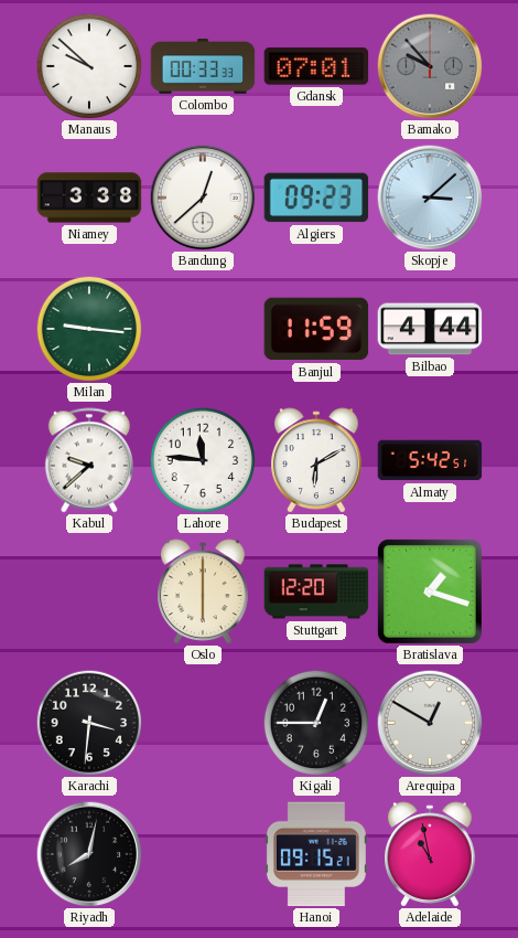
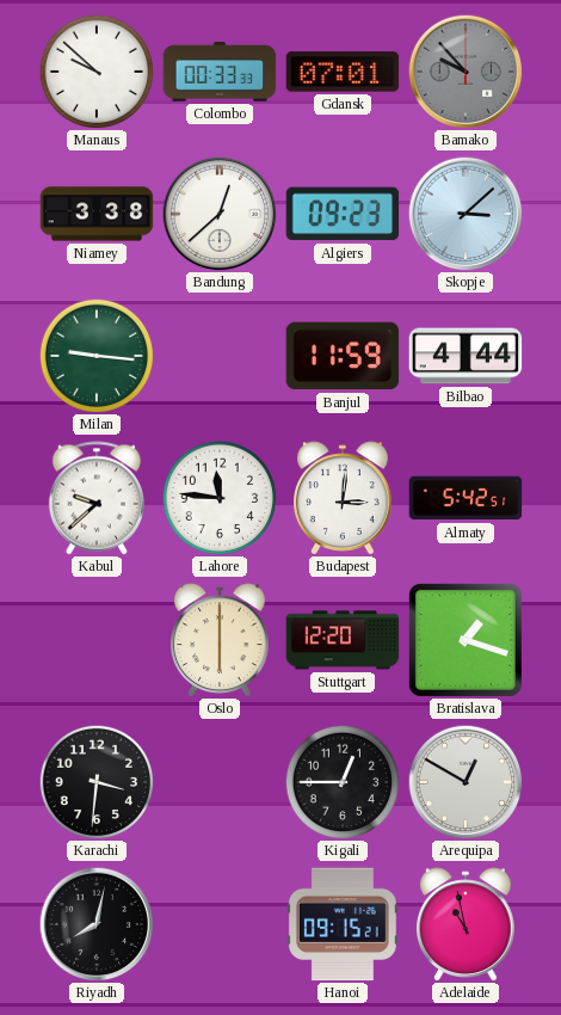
Budapest: 6:10 -> 3:01
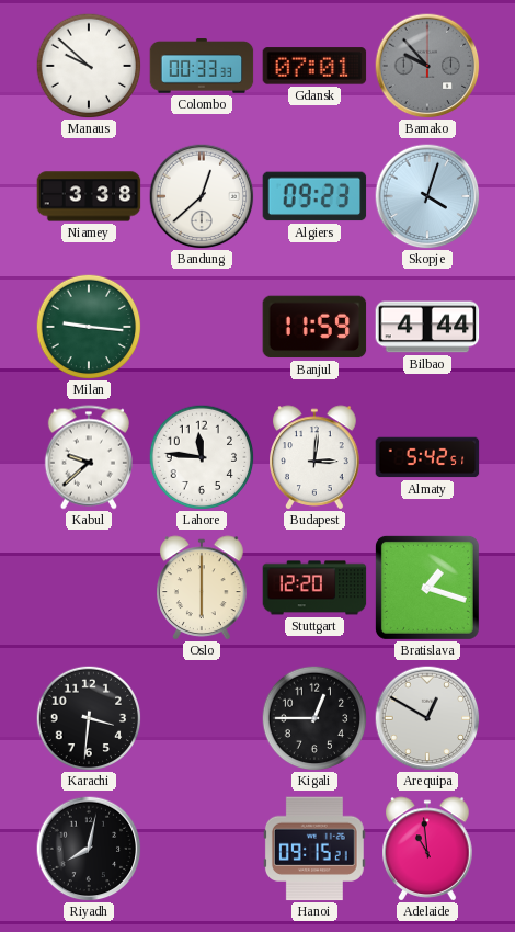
Skopje: 3:08 -> 4:03
Adelaide: 10:58 -> 10:59
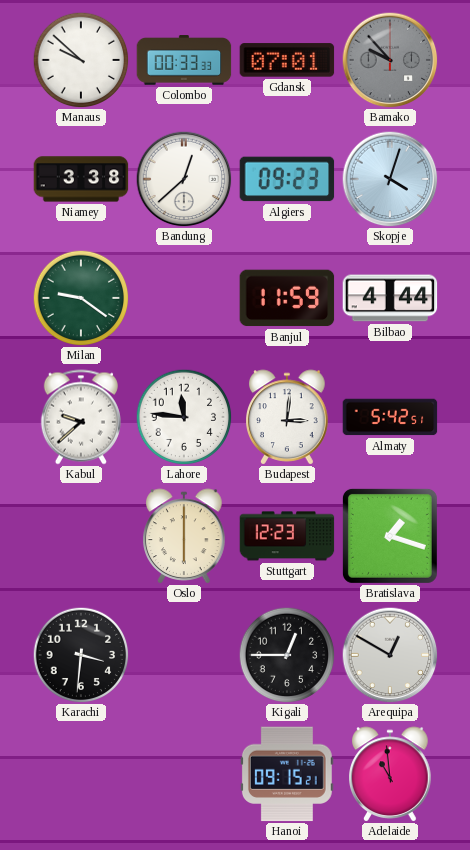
Milan: 9:16 -> 9:21
Stuttgart: 12:20 -> 12:23
Riyadh: 8:02 -> none
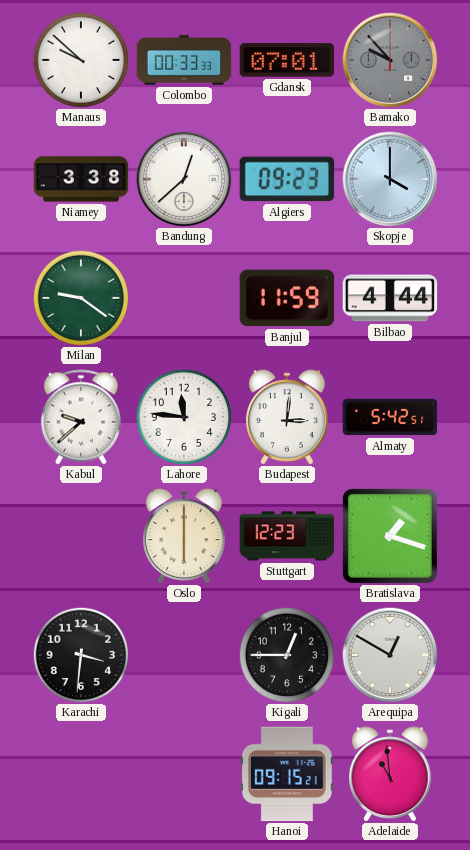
Skopje: 4:03 -> 4:00
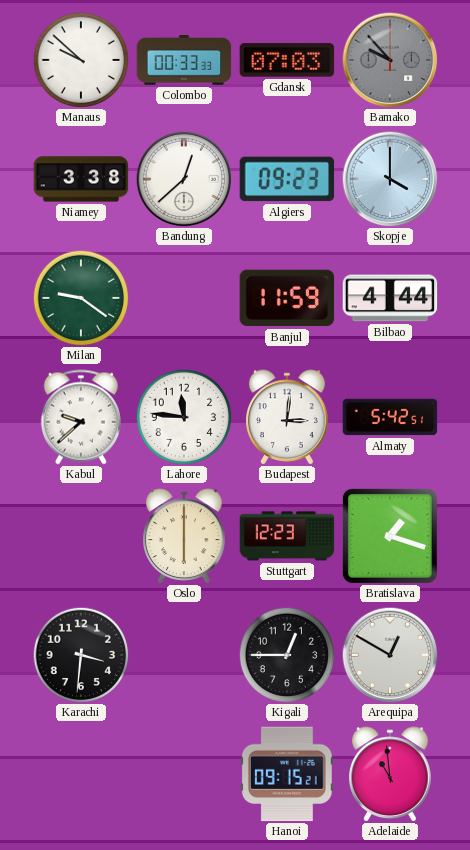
Gdansk: 07:01 -> 07:03
